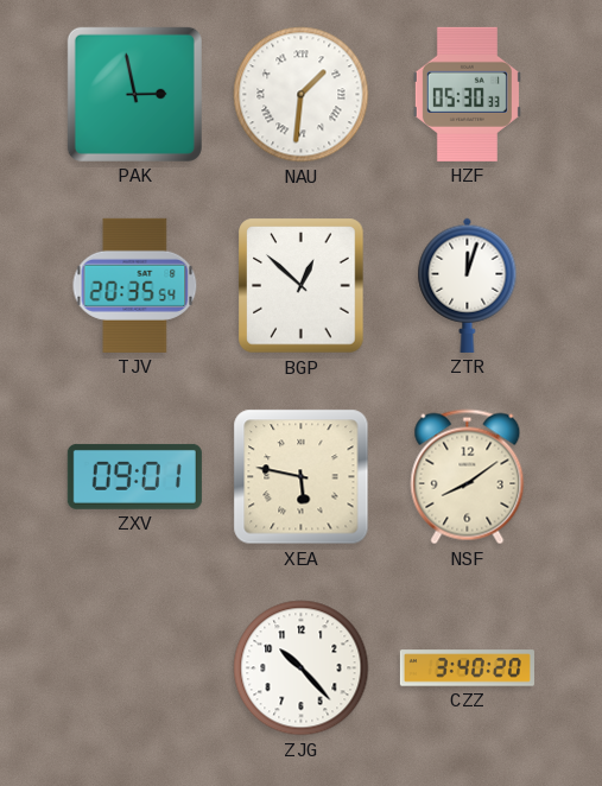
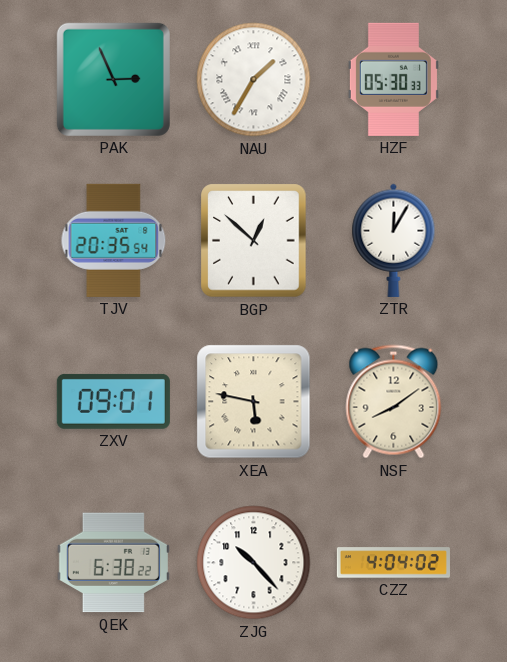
PAK: 2:58 -> 2:56
NAU: 1:31 -> 1:35
ZTR: 12:03 -> 12:05
QEK: none -> 6:38
CZZ: 3:40 -> 4:04
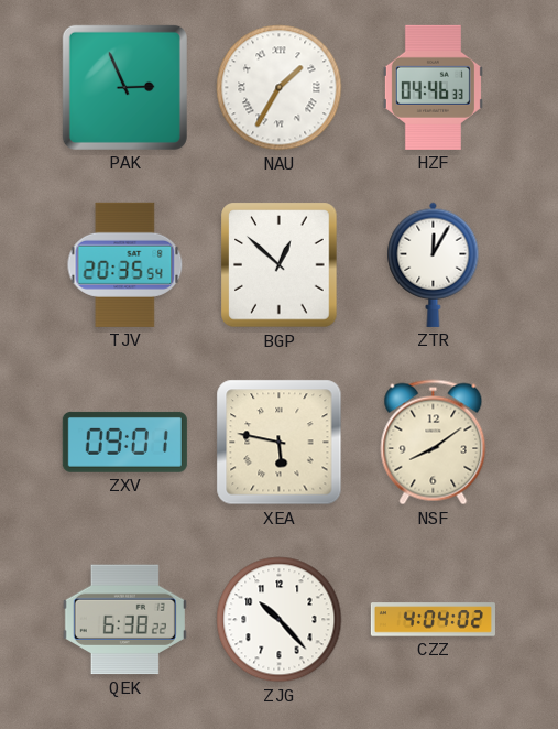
HZF: 05:30 -> 04:46
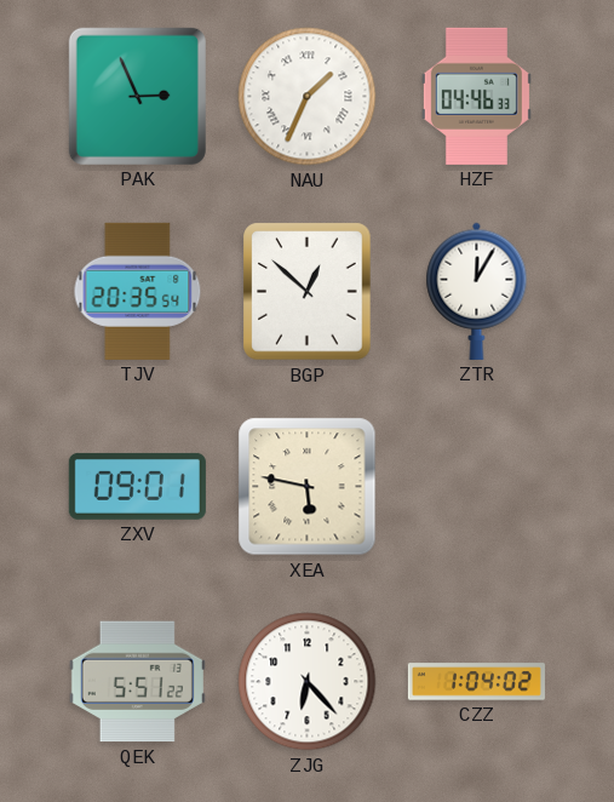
NAU: 1:35 -> 1:34
NSF: 8:09 -> none
QEK: 6:38 -> 5:51
ZJG: 10:23 -> 6:23
CZZ: 4:04 -> 1:04
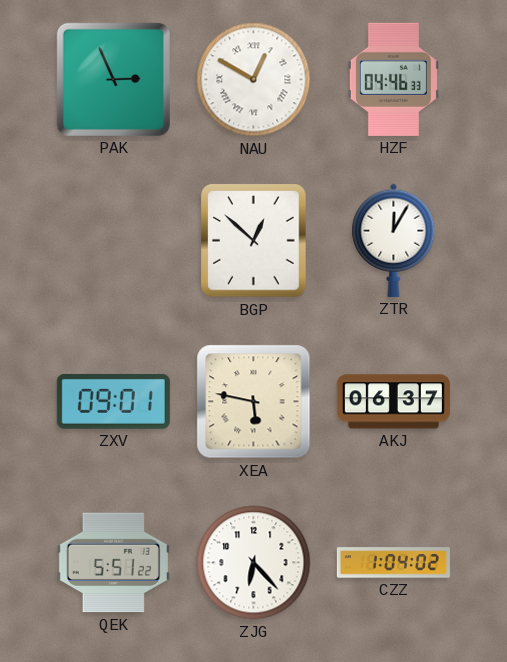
NAU: 1:34 -> 12:50
TJV: 20:35 -> none
AKJ: none -> 06:37
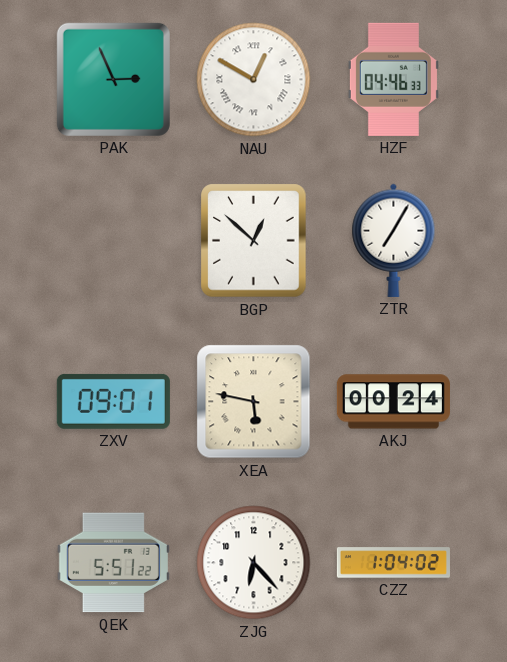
ZTR: 12:05 -> 7:05
AKJ: 06:37 -> 00:24
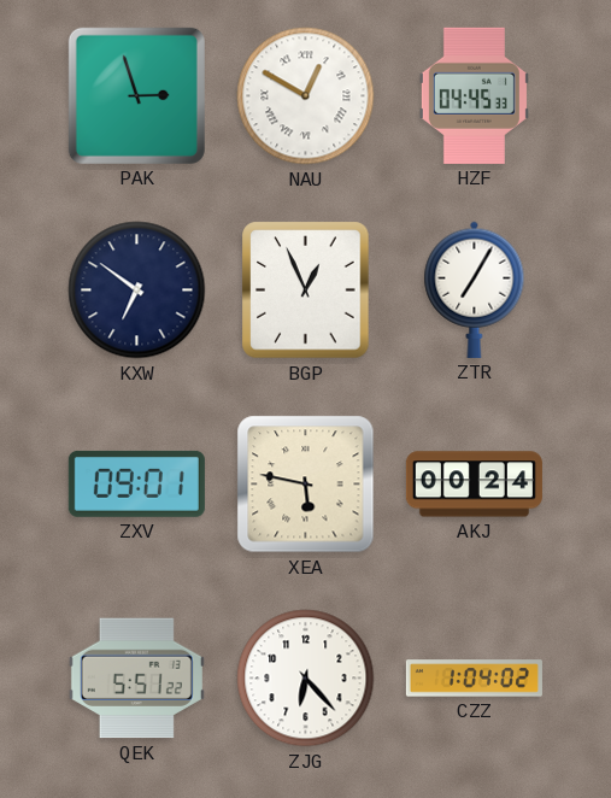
PAK: 2:56 -> 2:57
HZF: 04:46 -> 04:45
KXW: none -> 6:51
BGP: 12:52 -> 12:56
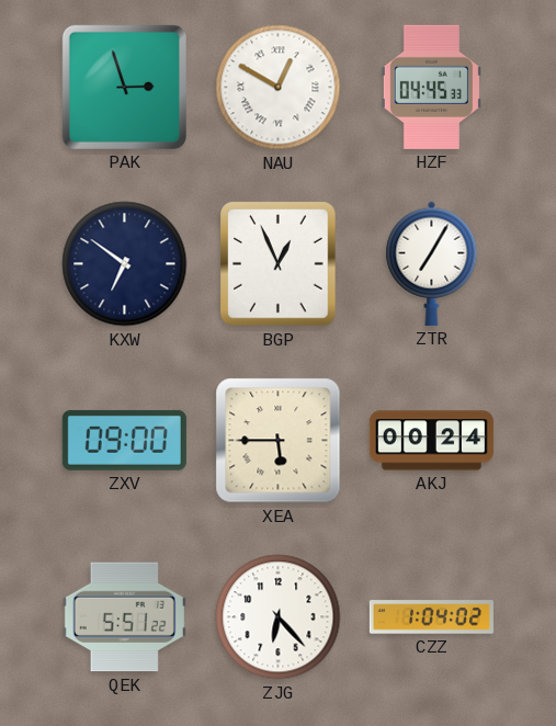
ZXV: 09:01 -> 09:00
XEA: 5:47 -> 5:45
